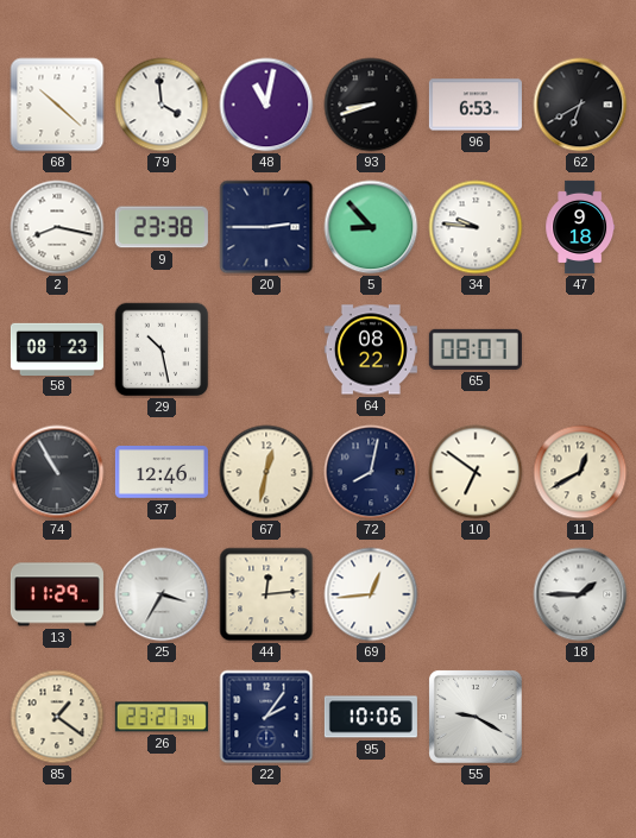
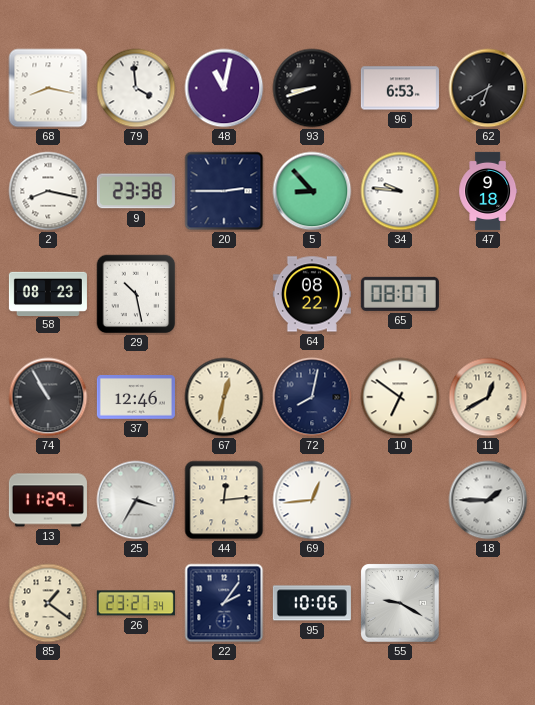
68: 10:22 -> 8:17
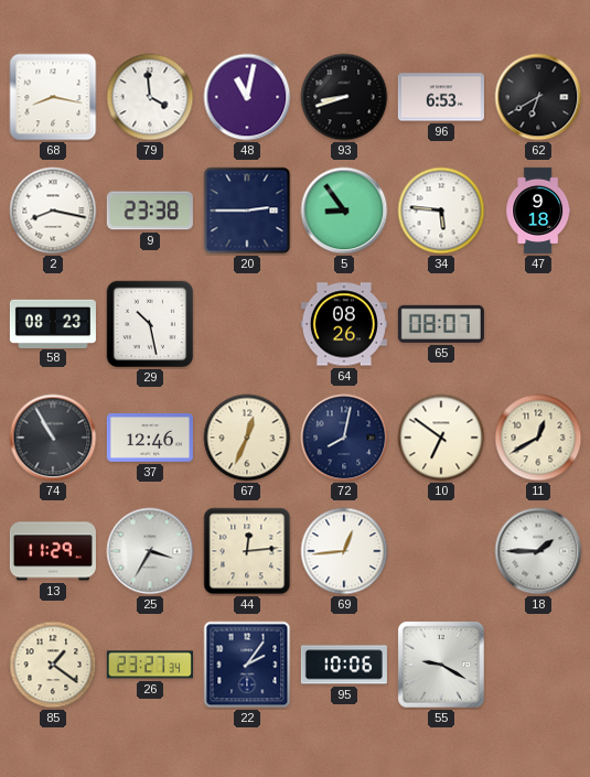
5: 8:53 -> 8:54
34: 9:46 -> 5:46
64: 08:22 -> 08:26
67: 12:32 -> 12:34
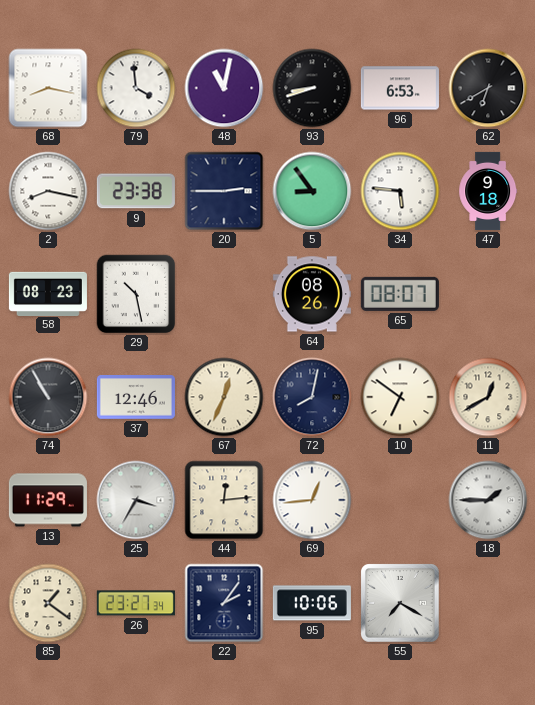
55: 9:20 -> 7:20
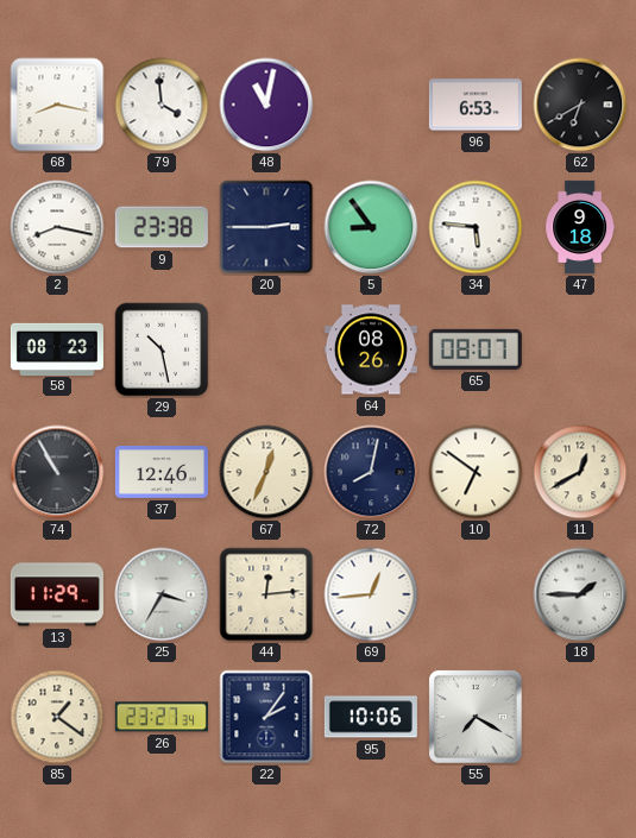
93: 8:42 -> none
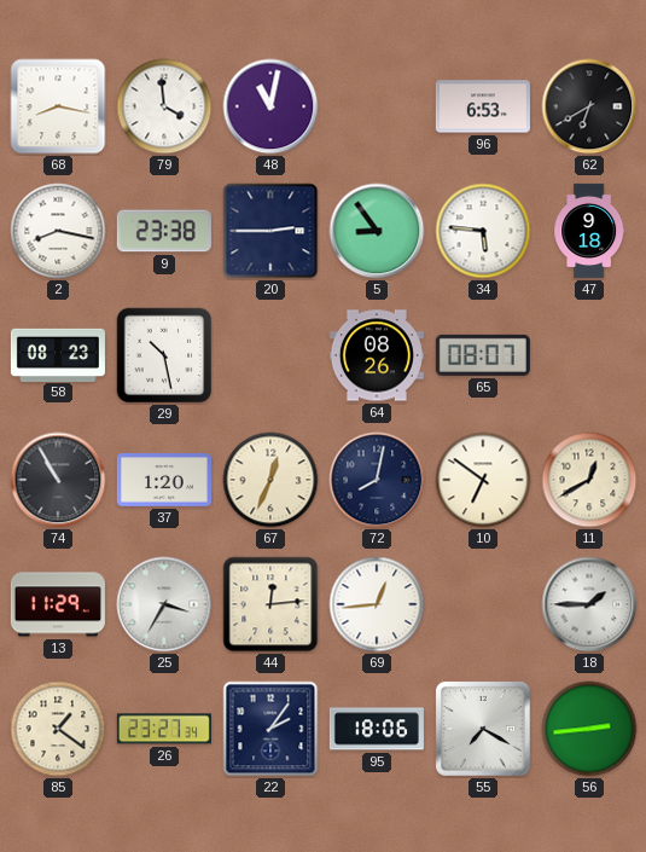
37: 12:46 -> 1:20
95: 10:06 -> 18:06
56: none -> 2:44
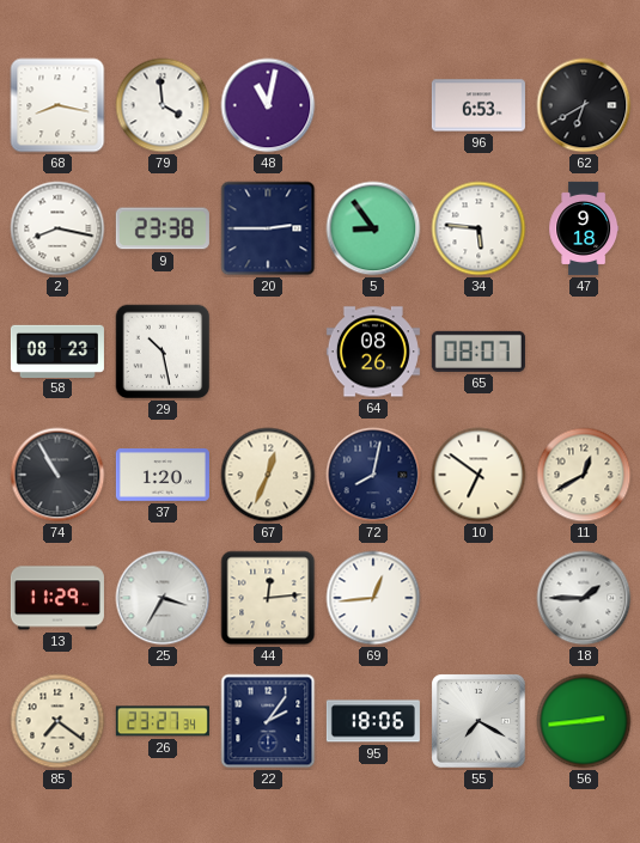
85: 1:21 -> 7:21
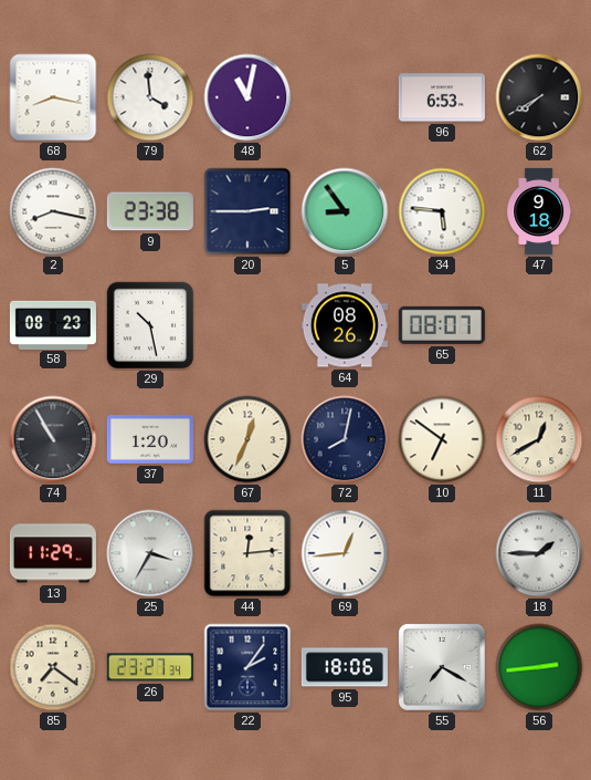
62: 6:40 -> 7:40
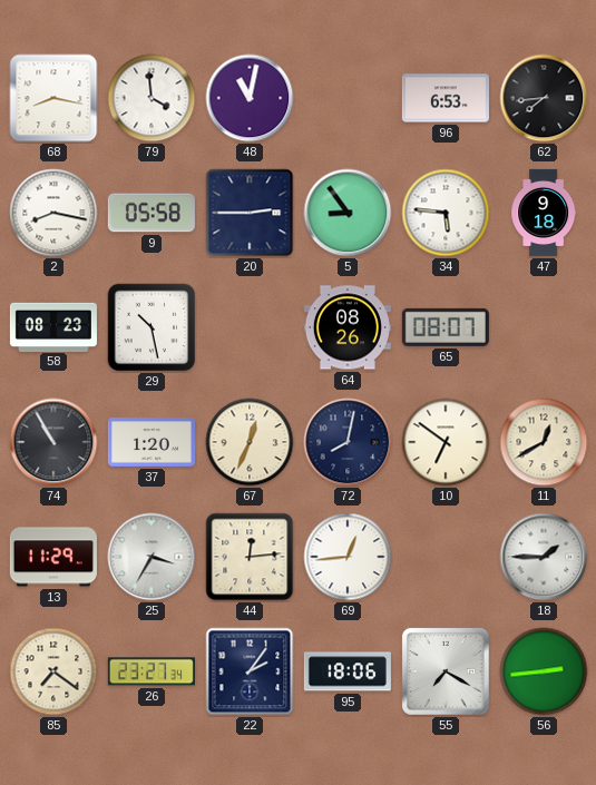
62: 7:40 -> 7:44
9: 23:38 -> 05:58
